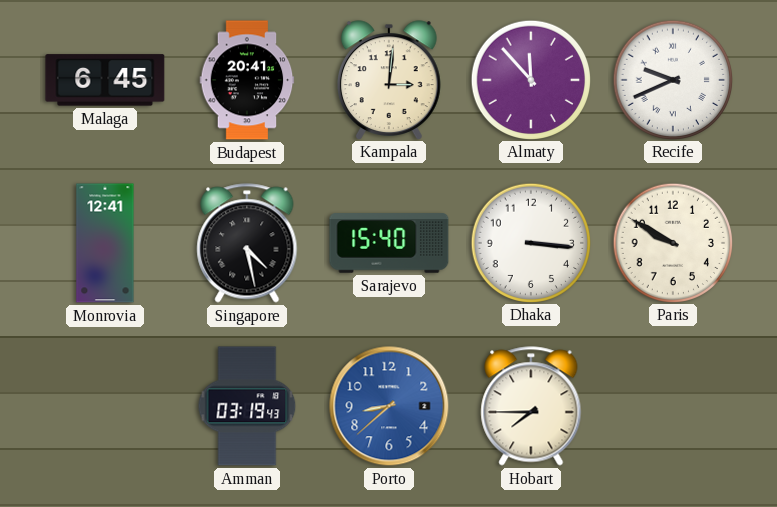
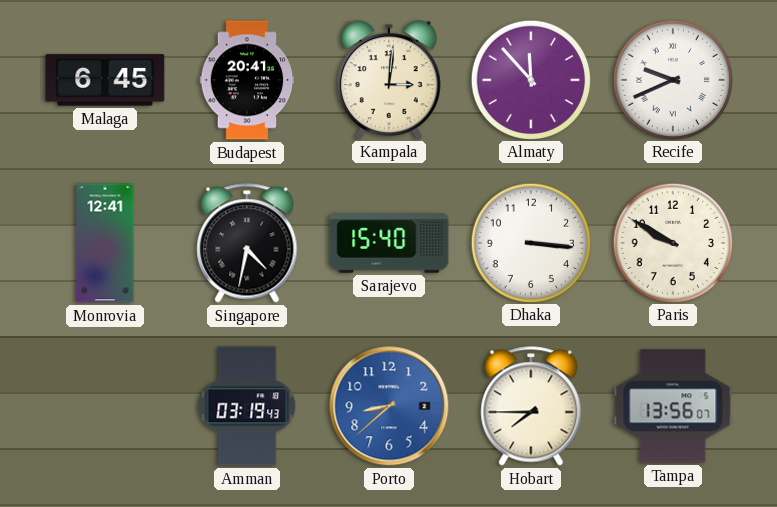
Singapore: 4:28 -> 4:32
Tampa: none -> 13:56
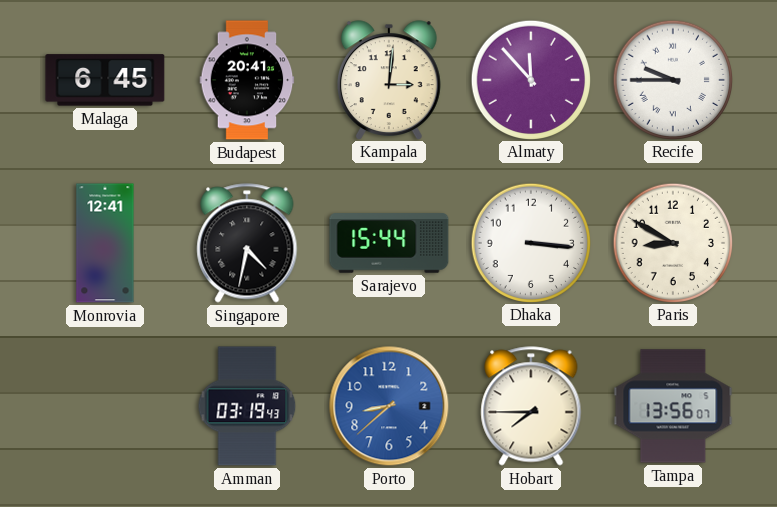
Recife: 9:41 -> 9:45
Sarajevo: 15:40 -> 15:44
Paris: 9:50 -> 8:50
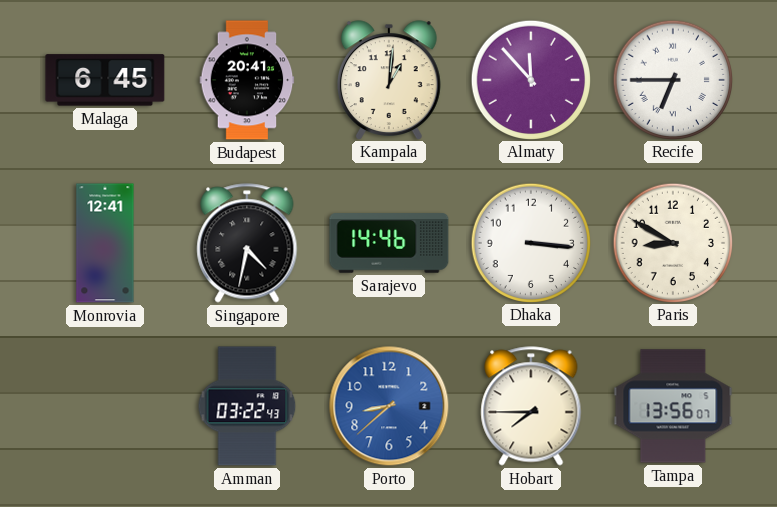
Kampala: 3:01 -> 1:01
Recife: 9:45 -> 6:45
Sarajevo: 15:44 -> 14:46
Amman: 03:19 -> 03:22
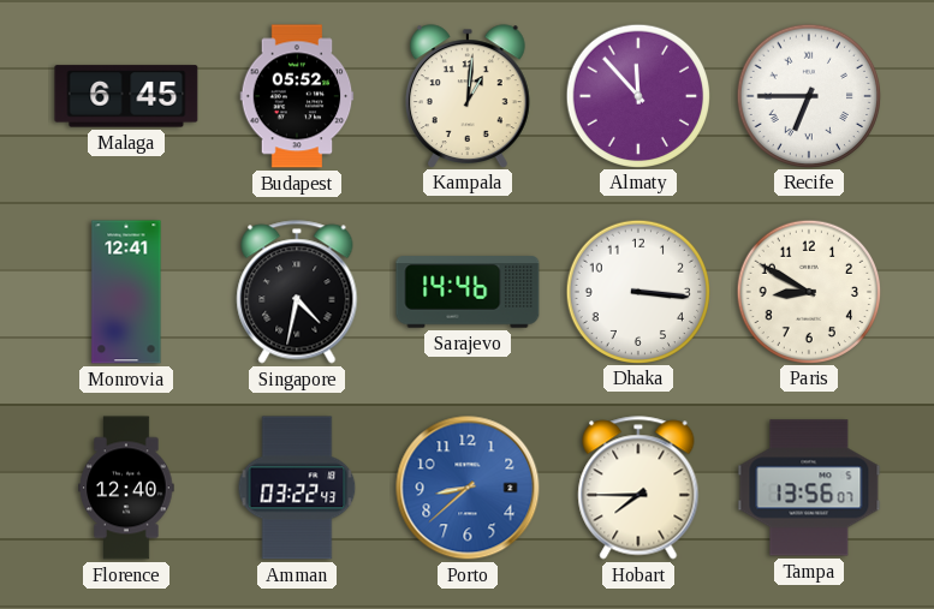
Budapest: 20:41 -> 05:52
Florence: none -> 12:40
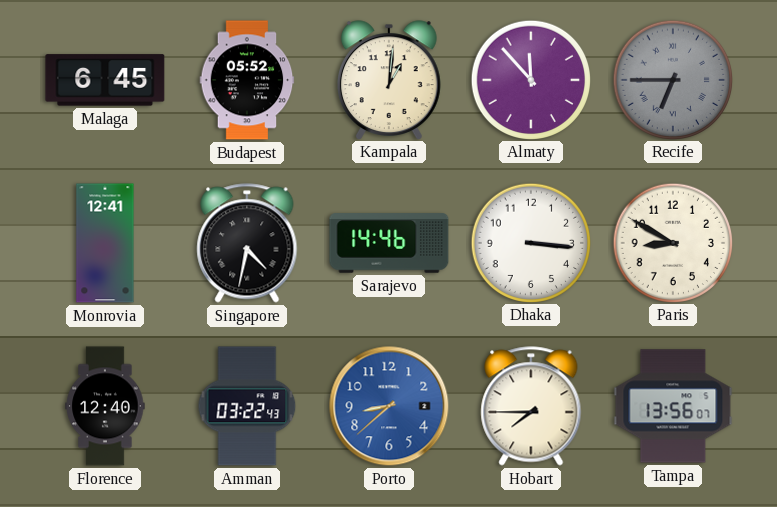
Recife dial: white -> grey
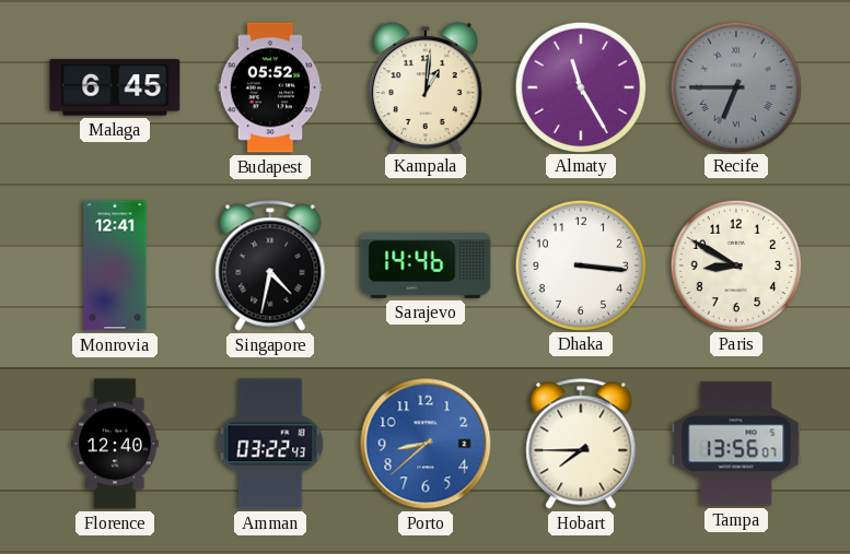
Almaty: 11:53 -> 11:25
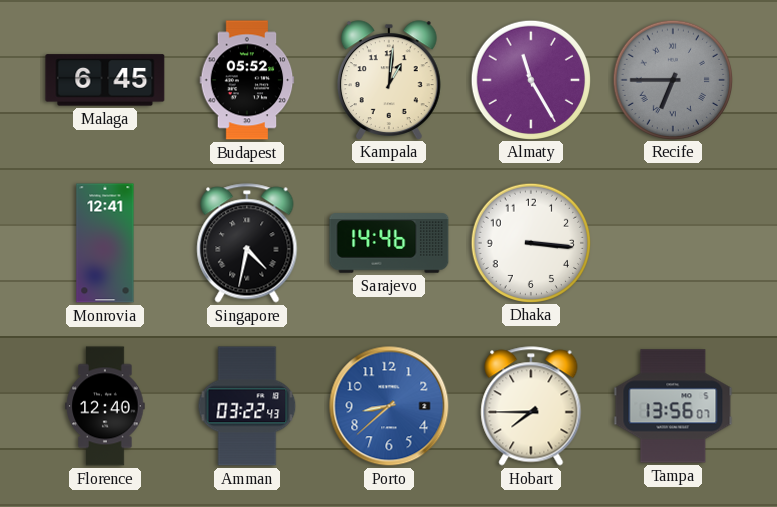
Paris: 8:50 -> none
